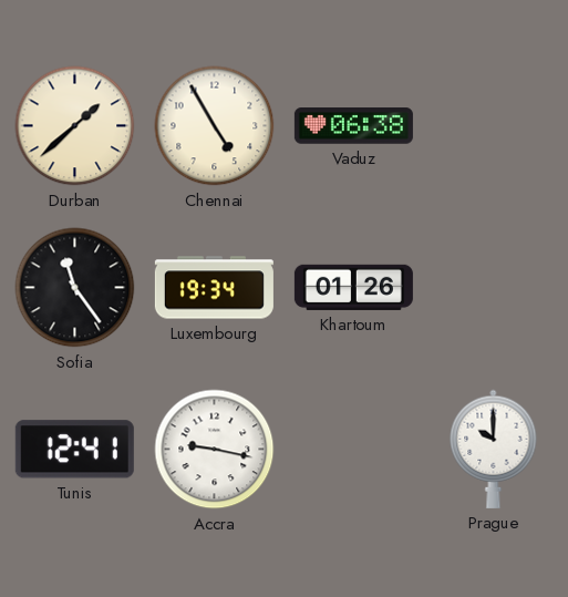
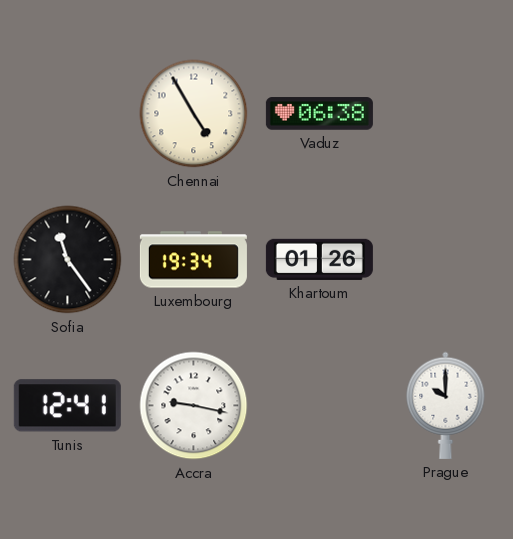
Durban: 1:38 -> none
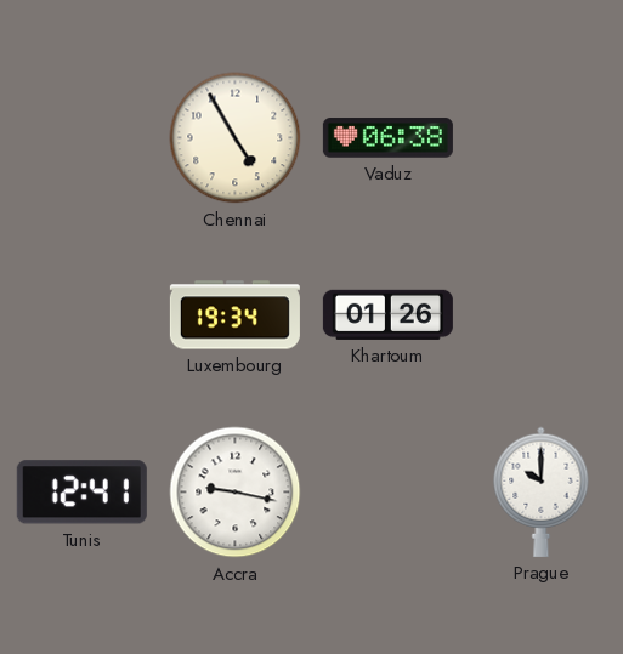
Sofia: 11:24 -> none
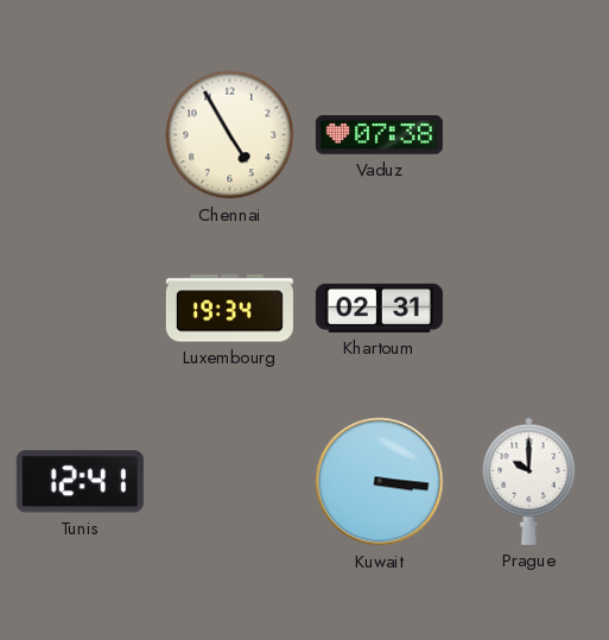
Vaduz: 06:38 -> 07:38
Khartoum: 01:26 -> 02:31
Accra: 9:17 -> none
Kuwait: none -> 3:16
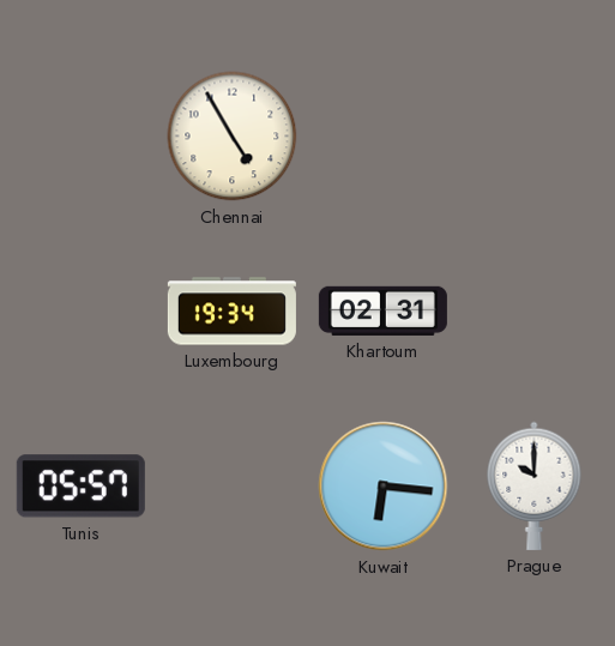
Vaduz: 07:38 -> none
Tunis: 12:41 -> 05:57
Kuwait: 3:16 -> 6:16
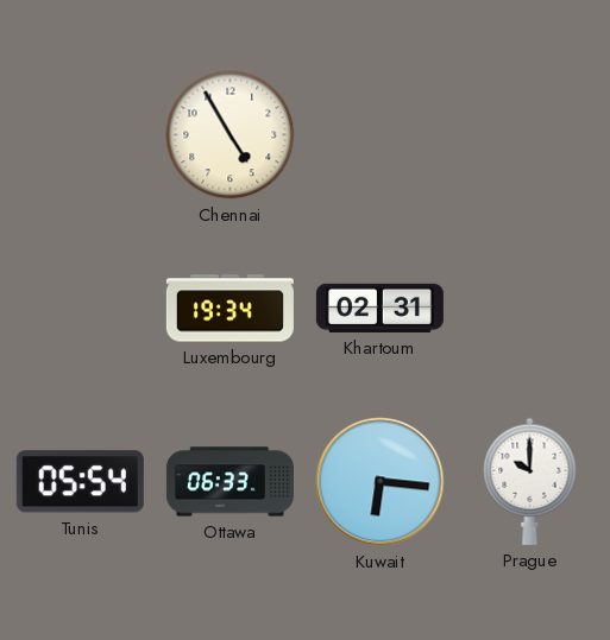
Tunis: 05:57 -> 05:54
Ottawa: none -> 06:33
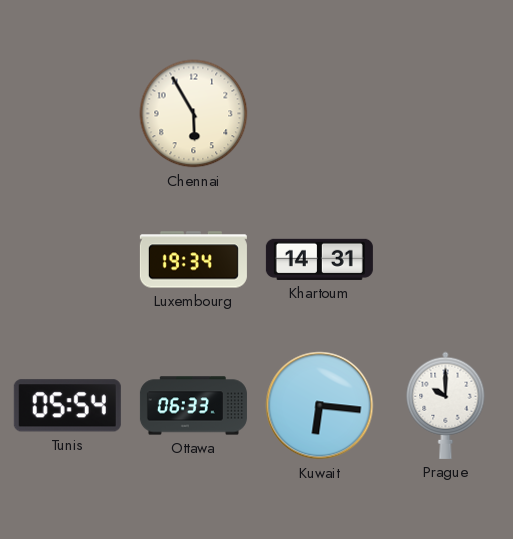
Chennai: 4:55 -> 5:55
Khartoum: 02:31 -> 14:31
